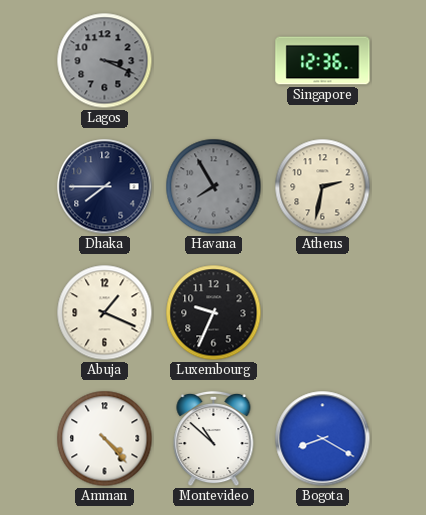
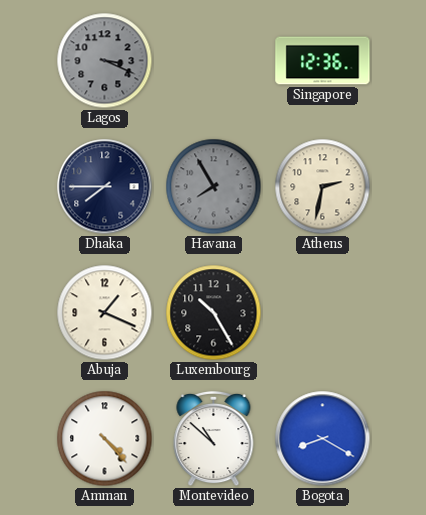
Luxembourg: 9:34 -> 10:25
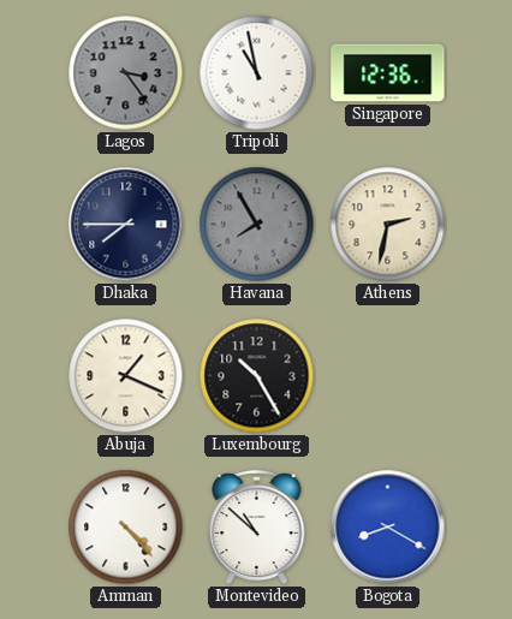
Lagos: 3:19 -> 3:24
Tripoli: none -> 10:58
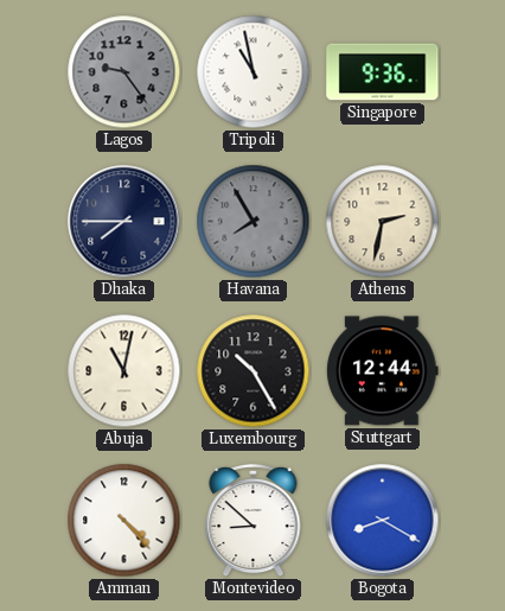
Lagos: 3:24 -> 9:24
Singapore: 12:36 -> 9:36
Abuja: 1:19 -> 11:02
Stuttgart: none -> 12:44
Montevideo: 10:52 -> 8:52
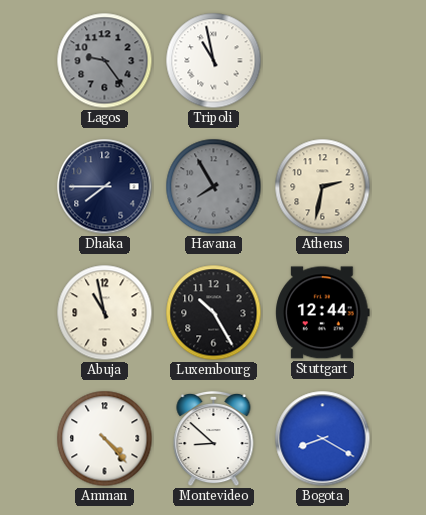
Singapore: 9:36 -> none
Abuja: 11:02 -> 10:58
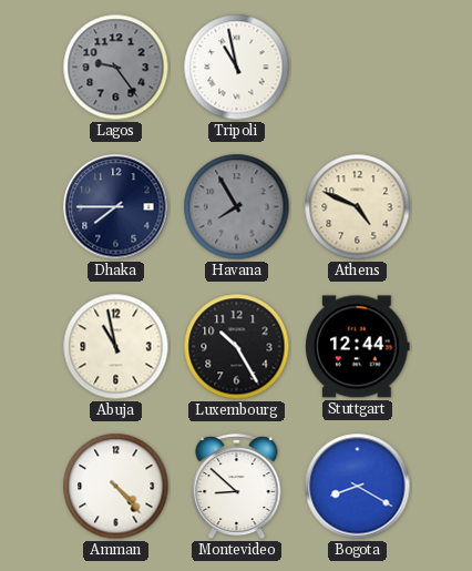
Athens: 2:32 -> 4:49
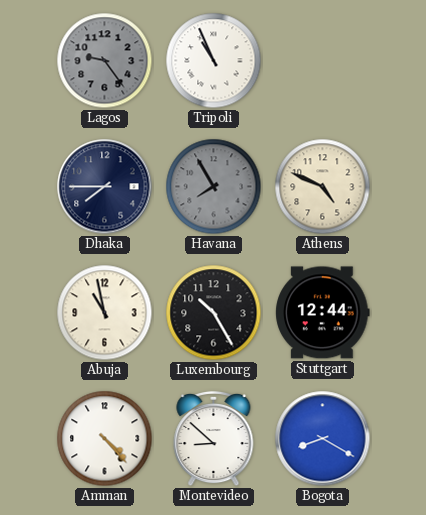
Tripoli: 10:58 -> 10:56
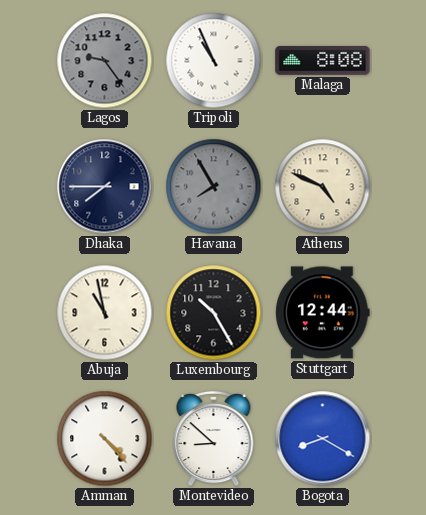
Malaga: none -> 8:08
